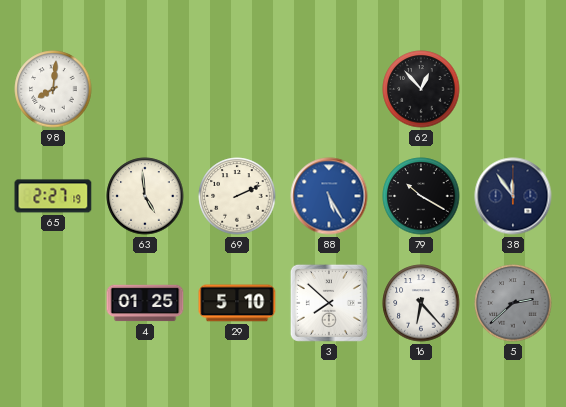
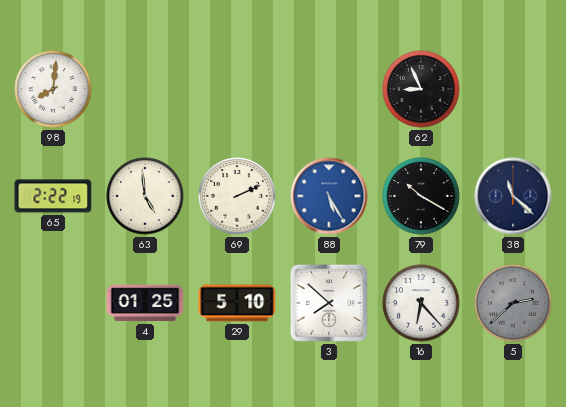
62: 12:53 -> 8:56
65: 2:27 -> 2:22
38: 11:54 -> 11:22
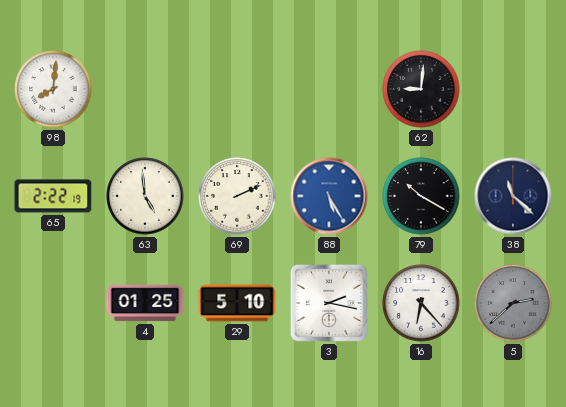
62: 8:56 -> 9:01
3: 7:52 -> 2:17
